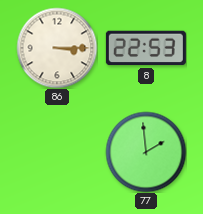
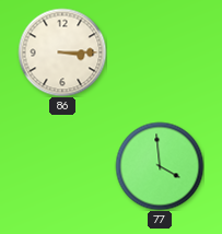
8: 22:53 -> none
77: 1:59 -> 3:59
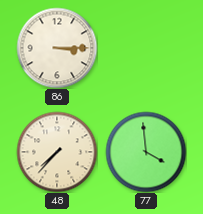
48: none -> 7:37
